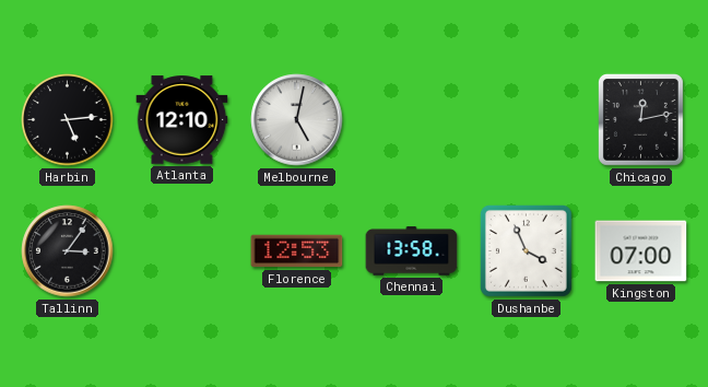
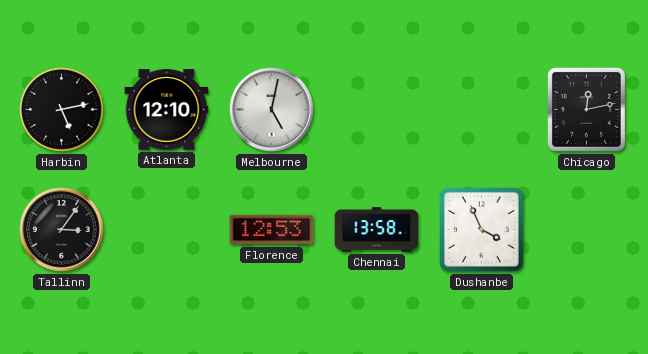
Harbin: 5:14 -> 5:13
Kingston: 07:00 -> none
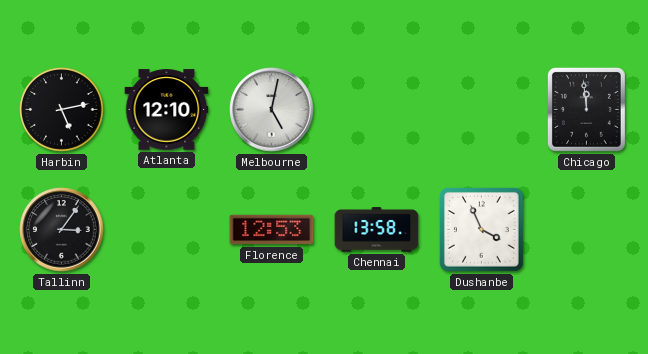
Chicago: 12:13 -> 11:59
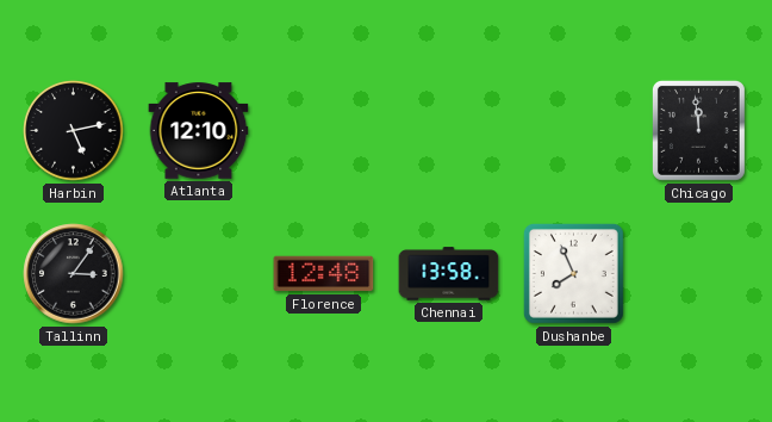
Melbourne: 5:02 -> none
Florence: 12:53 -> 12:48
Dushanbe: 3:56 -> 7:56
